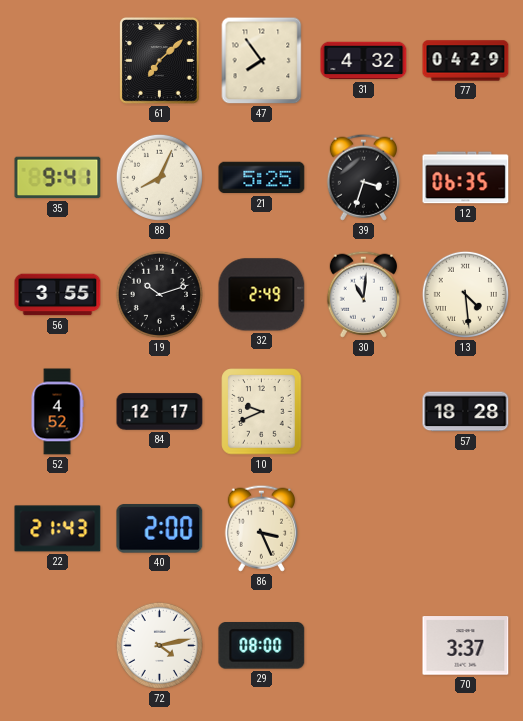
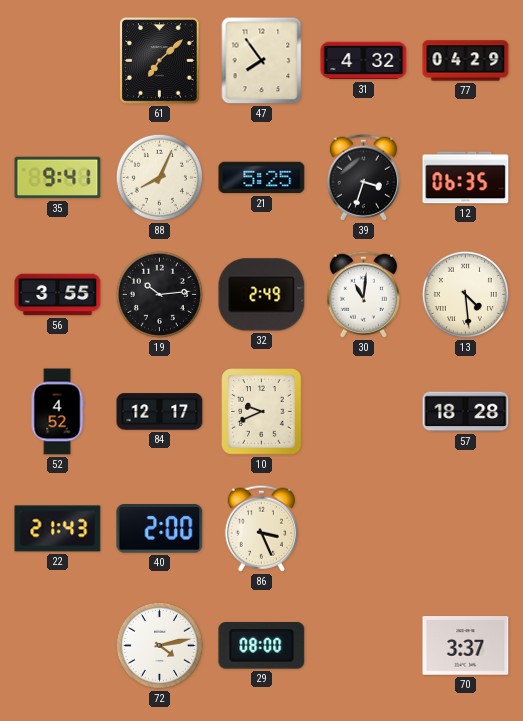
19: 10:12 -> 10:14
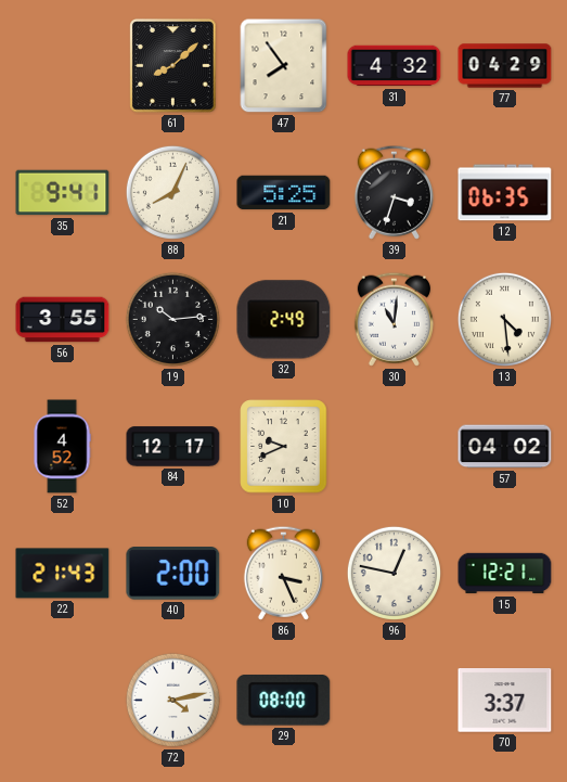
61: 7:08 -> 8:08
57: 18:28 -> 04:02
96: none -> 12:47
15: none -> 12:21
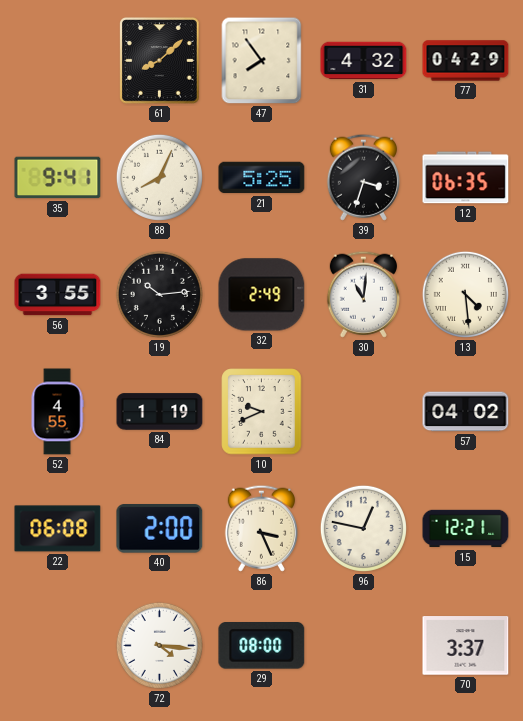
52: 4:52 -> 4:55
84: 12:17 -> 1:19
22: 21:43 -> 06:08
72: 4:13 -> 4:16
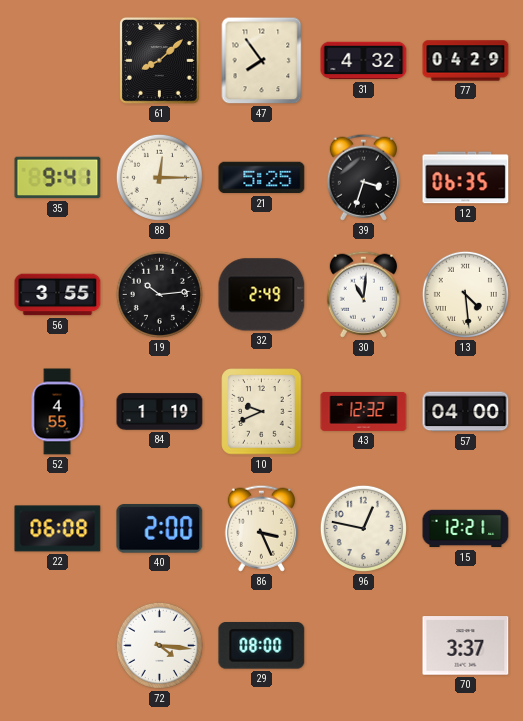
88: 8:04 -> 12:15
43: none -> 12:32
57: 04:02 -> 04:00
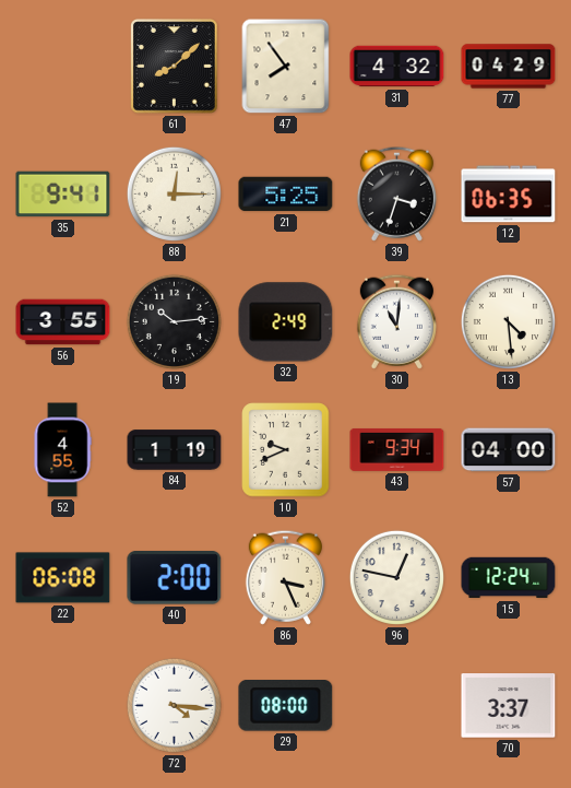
43: 12:32 -> 9:34
15: 12:21 -> 12:24
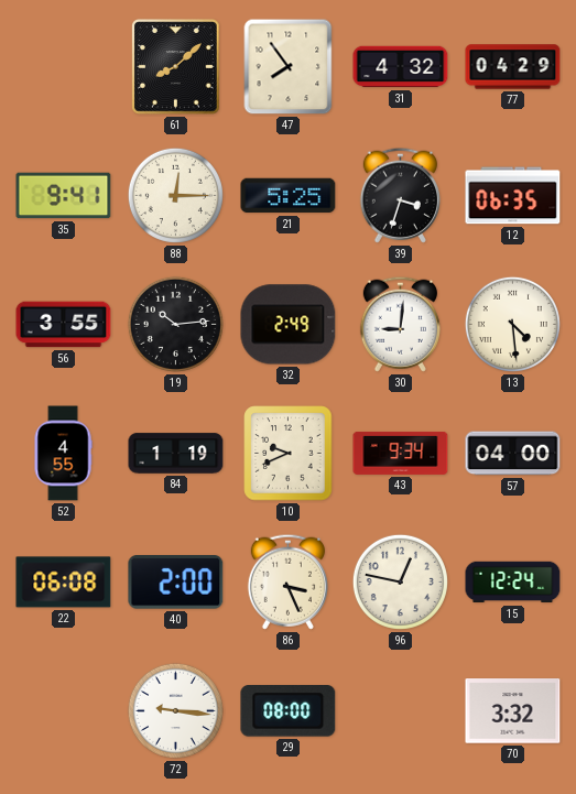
30: 11:01 -> 9:01
72: 4:16 -> 9:16
70: 3:37 -> 3:32
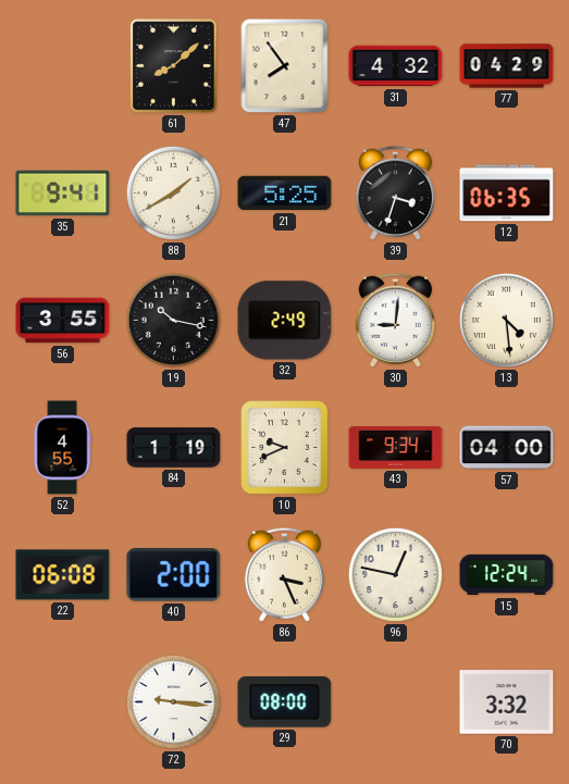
88: 12:15 -> 1:40
19: 10:14 -> 10:17
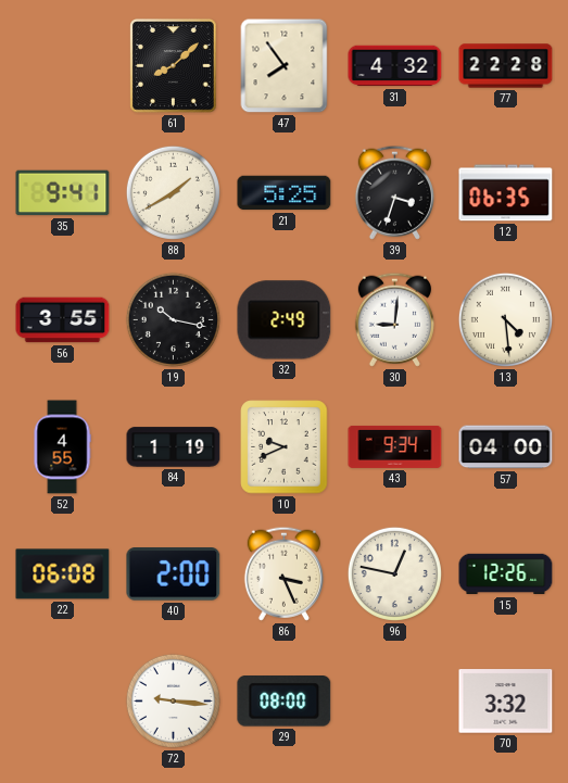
77: 04:29 -> 22:28
15: 12:24 -> 12:26
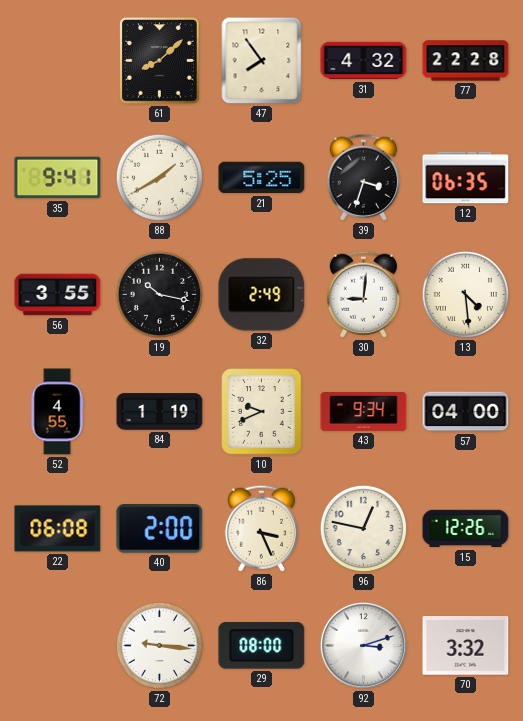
92: none -> 3:12
